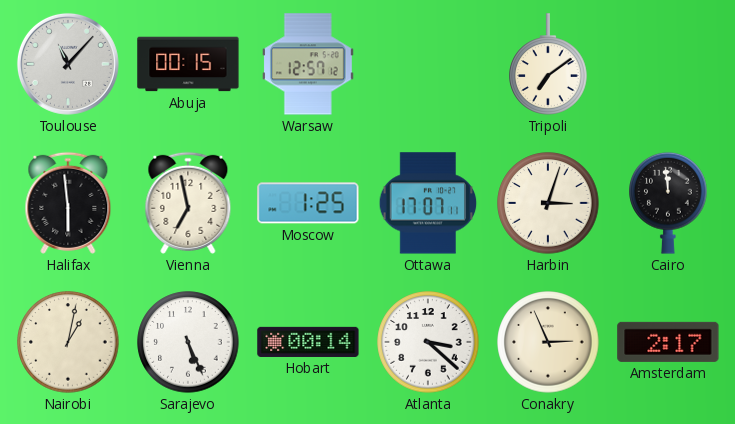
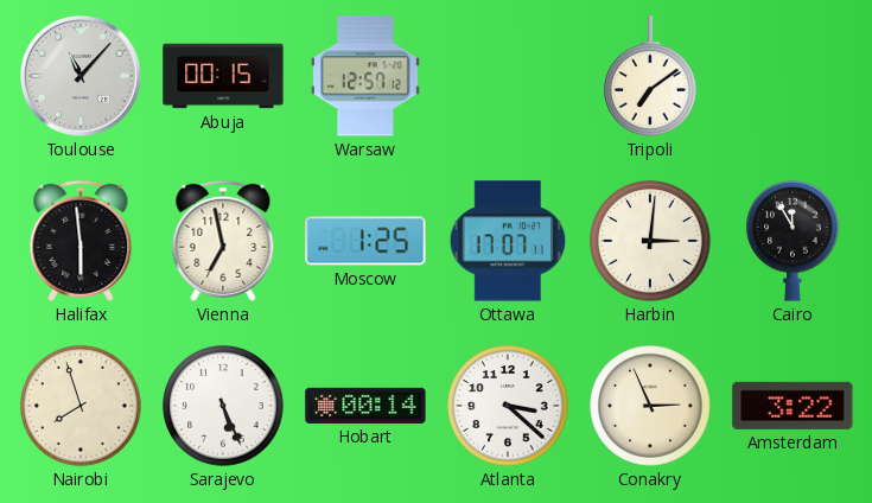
Harbin: 3:03 -> 3:01
Cairo: 11:59 -> 11:55
Nairobi: 1:02 -> 7:57
Amsterdam: 2:17 -> 3:22
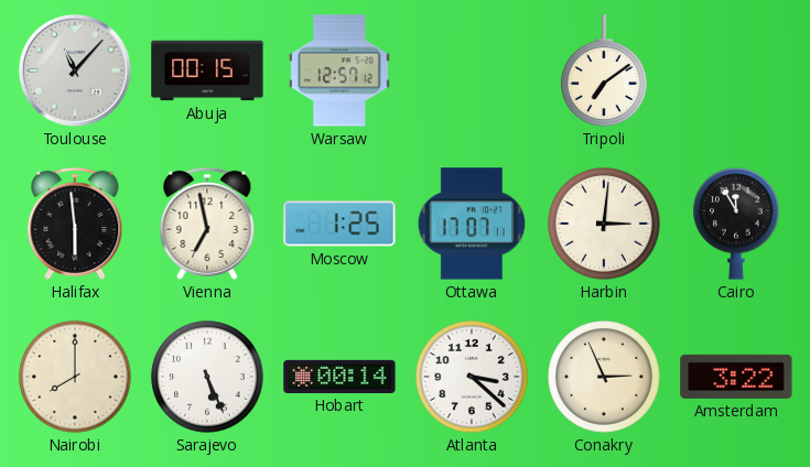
Nairobi: 7:57 -> 8:00
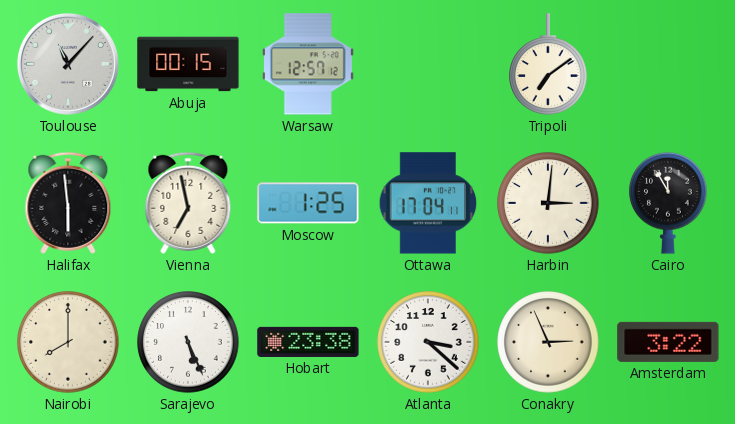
Ottawa: 17:07 -> 17:04
Hobart: 00:14 -> 23:38
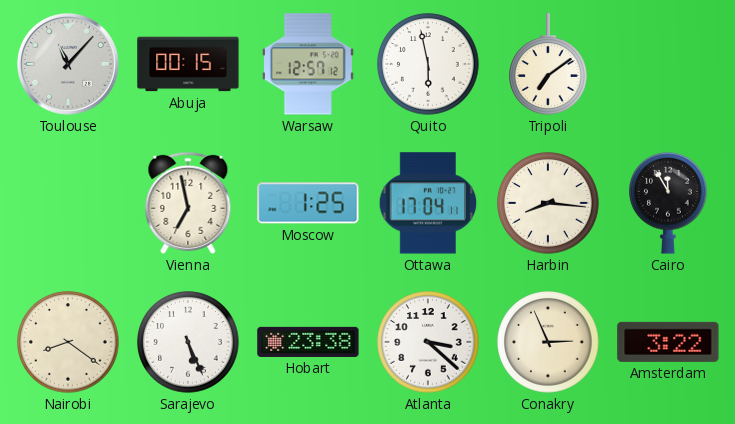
Quito: none -> 5:58
Halifax: 5:59 -> none
Harbin: 3:01 -> 8:16
Nairobi: 8:00 -> 8:21
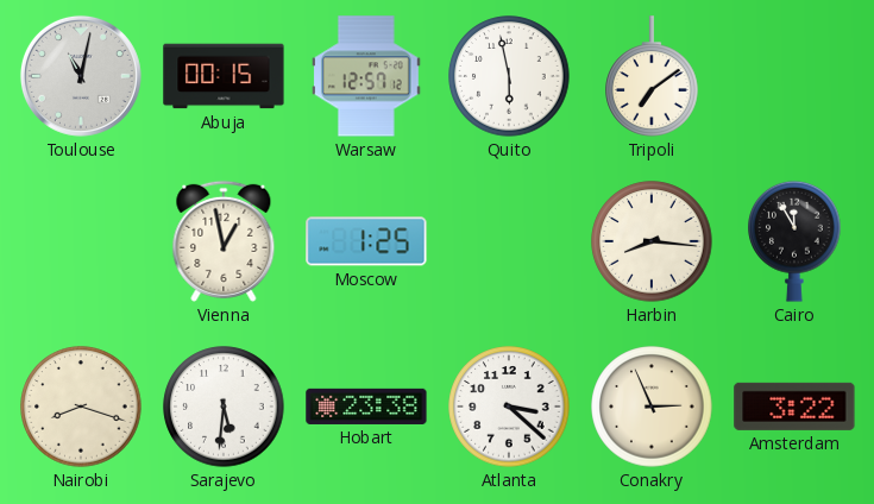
Toulouse: 11:07 -> 11:02
Vienna: 6:58 -> 12:58
Ottawa: 17:04 -> none
Nairobi: 8:21 -> 8:18
Sarajevo: 5:26 -> 5:31
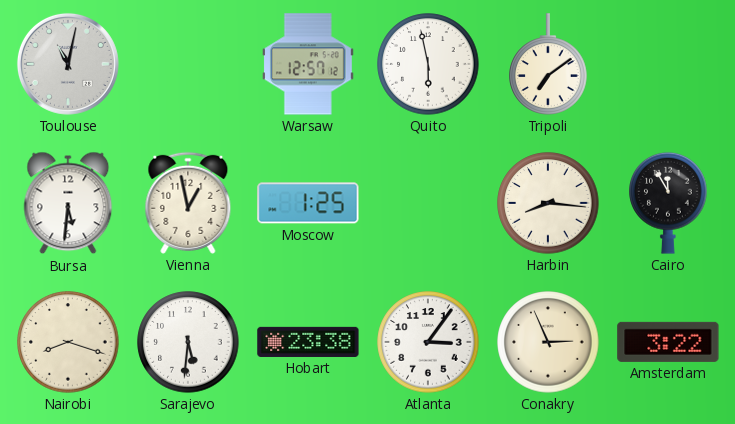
Abuja: 00:15 -> none
Bursa: none -> 5:31
Atlanta: 3:22 -> 3:06
